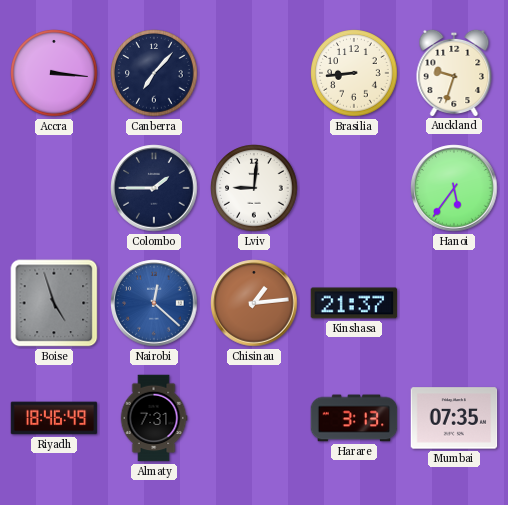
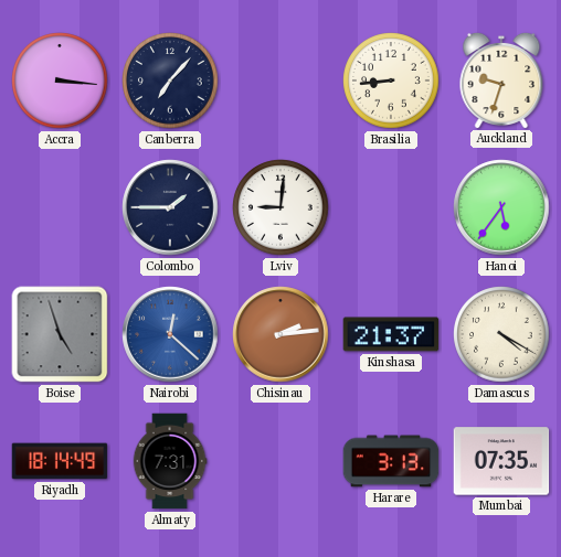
Chisinau: 1:14 -> 2:14
Damascus: none -> 4:20
Riyadh: 18:46 -> 18:14
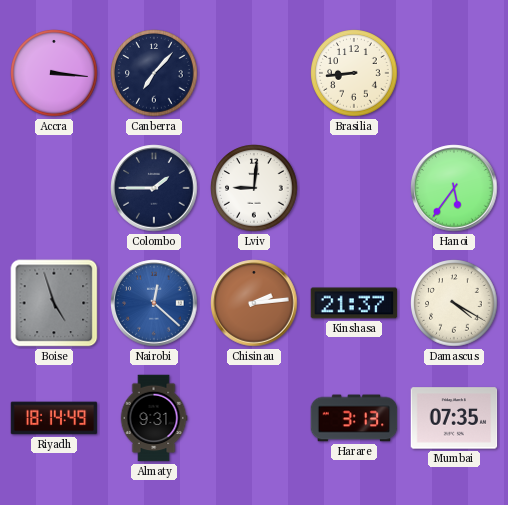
Auckland: 9:33 -> none
Almaty: 7:31 -> 9:31
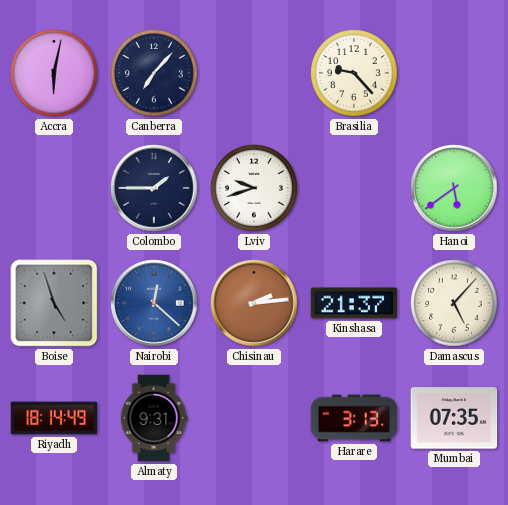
Accra: 3:16 -> 6:02
Brasilia: 8:44 -> 9:23
Lviv: 9:01 -> 9:42
Hanoi: 5:36 -> 5:39
Damascus: 4:20 -> 5:07
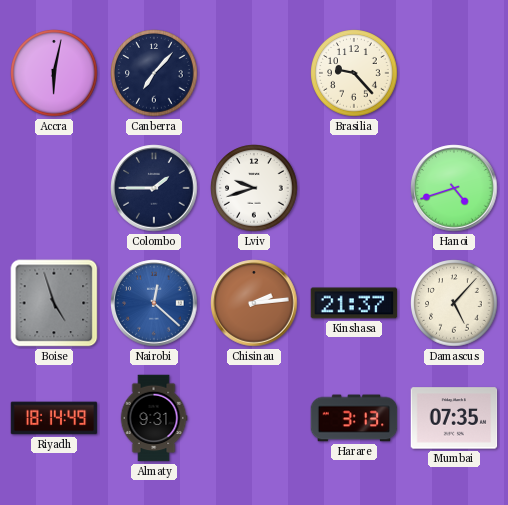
Hanoi: 5:39 -> 4:42
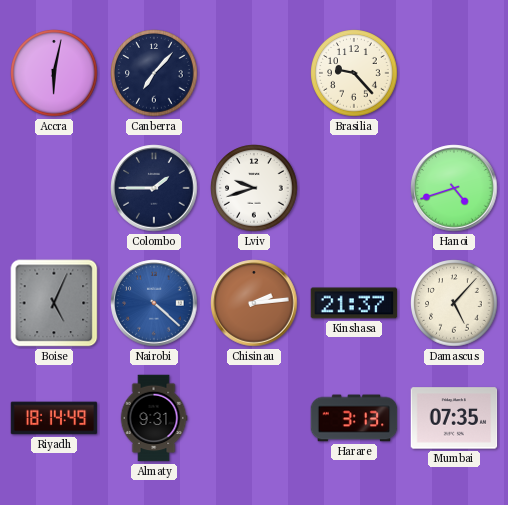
Boise: 4:57 -> 5:04
Nairobi: 12:22 -> 4:22
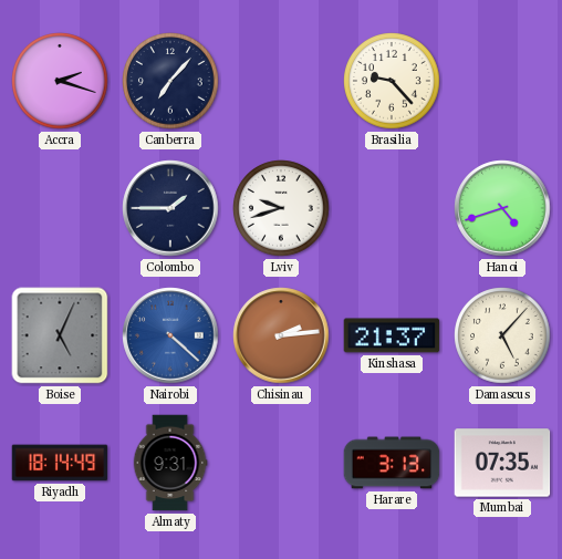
Accra: 6:02 -> 2:18
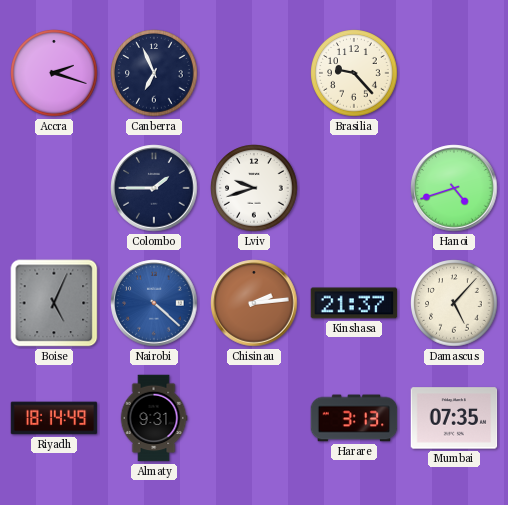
Canberra: 7:07 -> 6:56
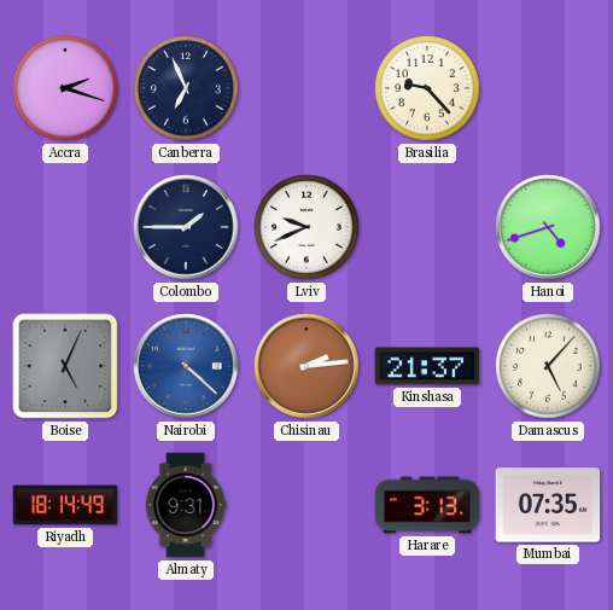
Lviv: 9:42 -> 9:41
